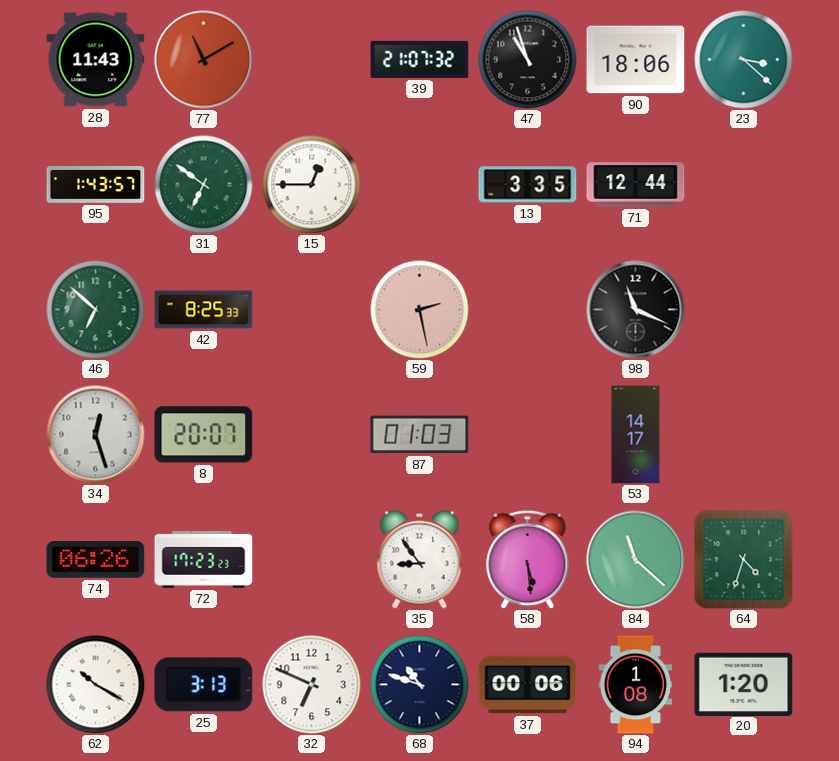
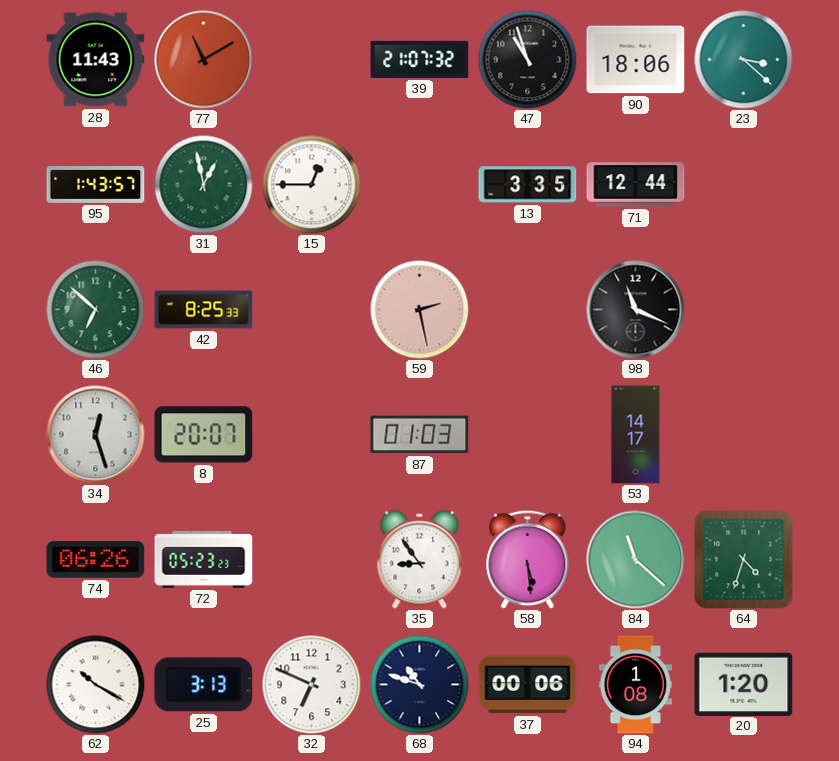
31: 6:51 -> 12:58
72: 17:23 -> 05:23
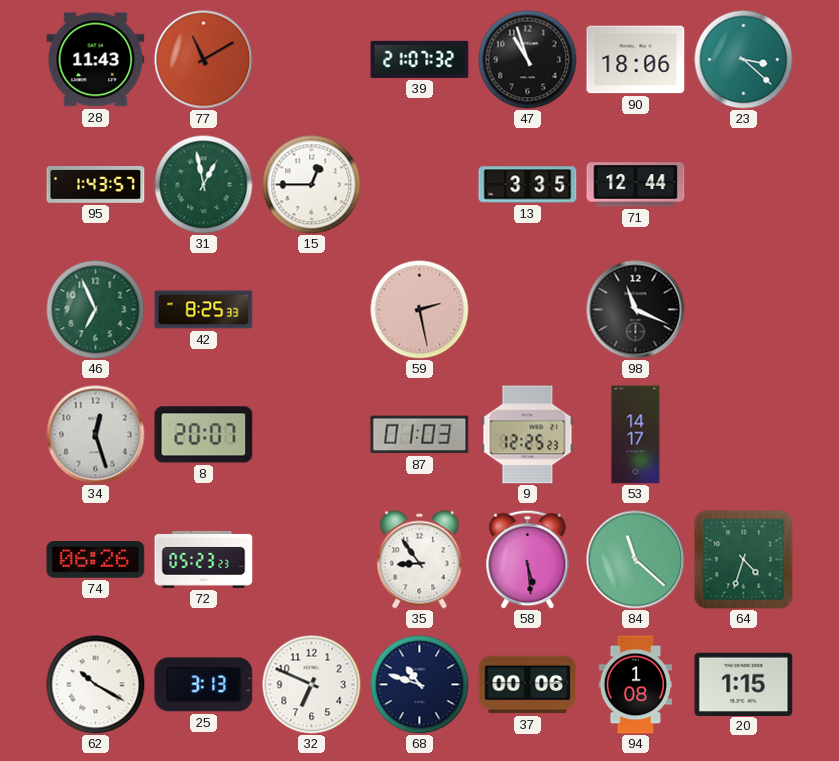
46: 6:52 -> 6:56
9: none -> 12:25
20: 1:20 -> 1:15
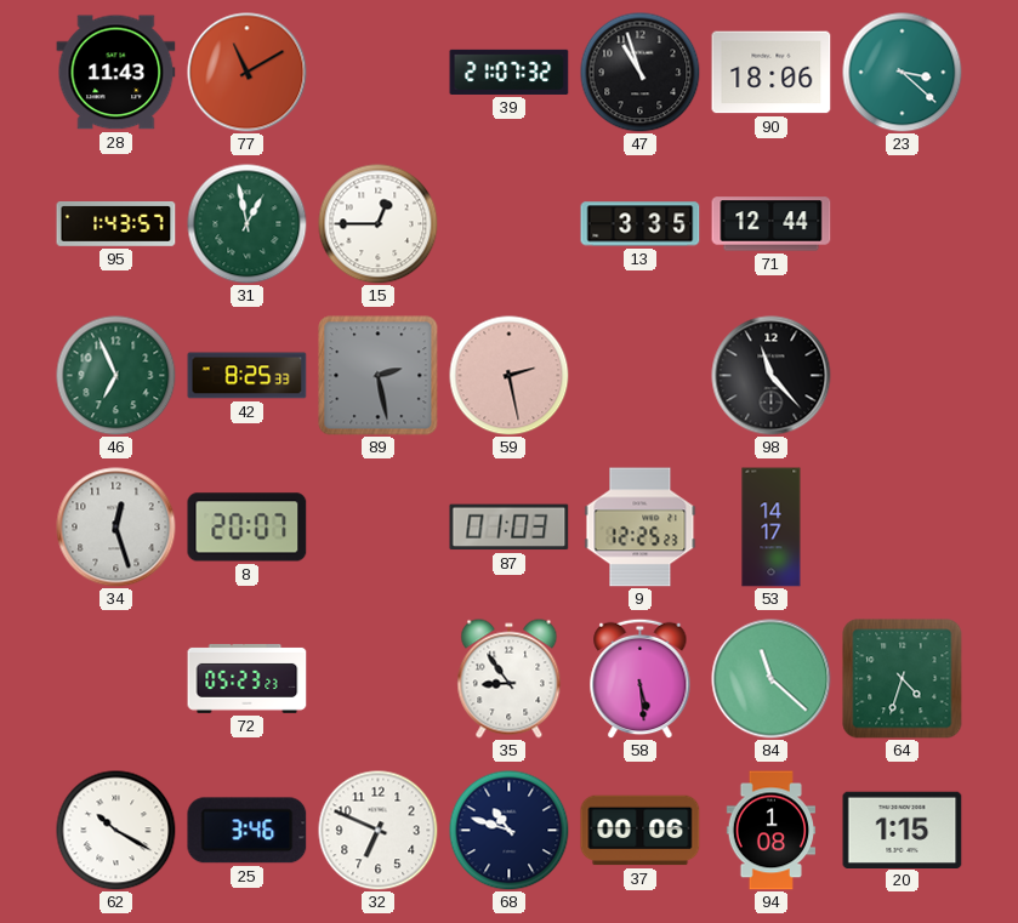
89: none -> 2:28
98: 11:19 -> 11:23
74: 06:26 -> none
25: 3:13 -> 3:46
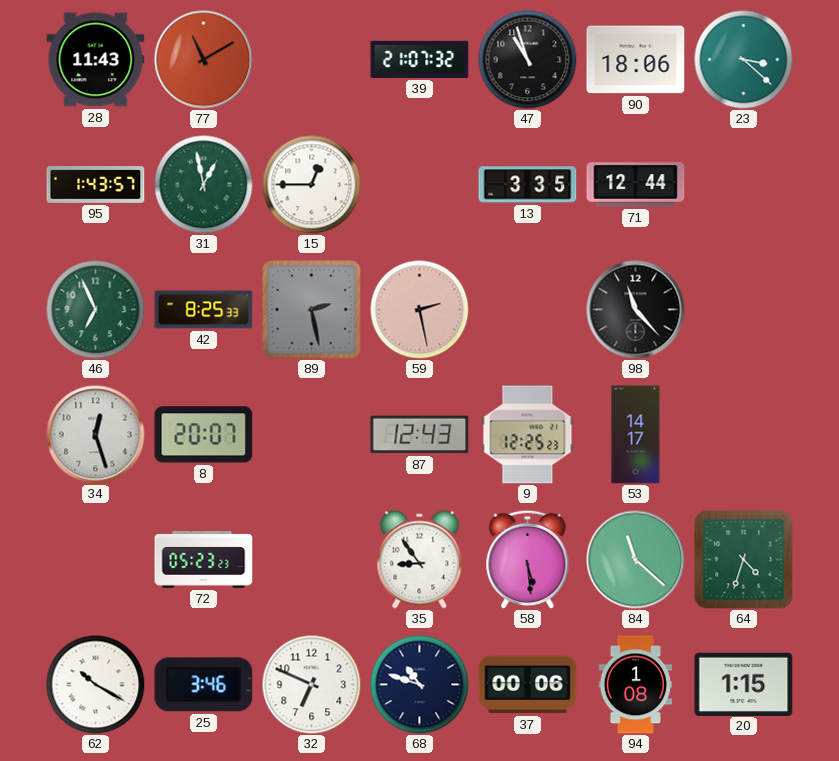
87: 01:03 -> 12:43
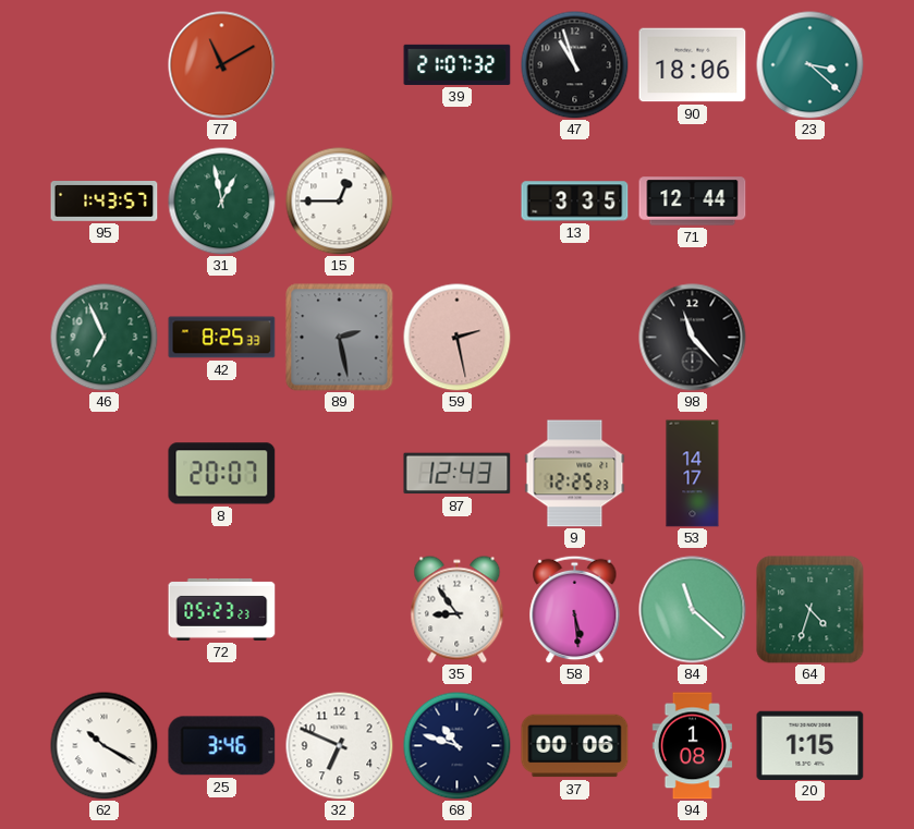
28: 11:43 -> none
34: 12:27 -> none
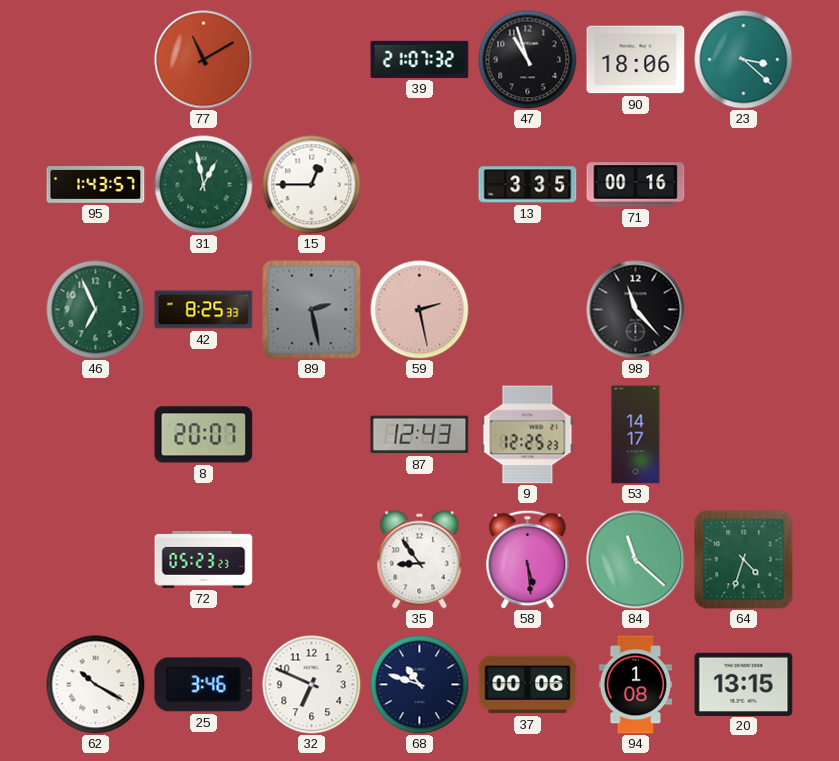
71: 12:44 -> 00:16
20: 1:15 -> 13:15
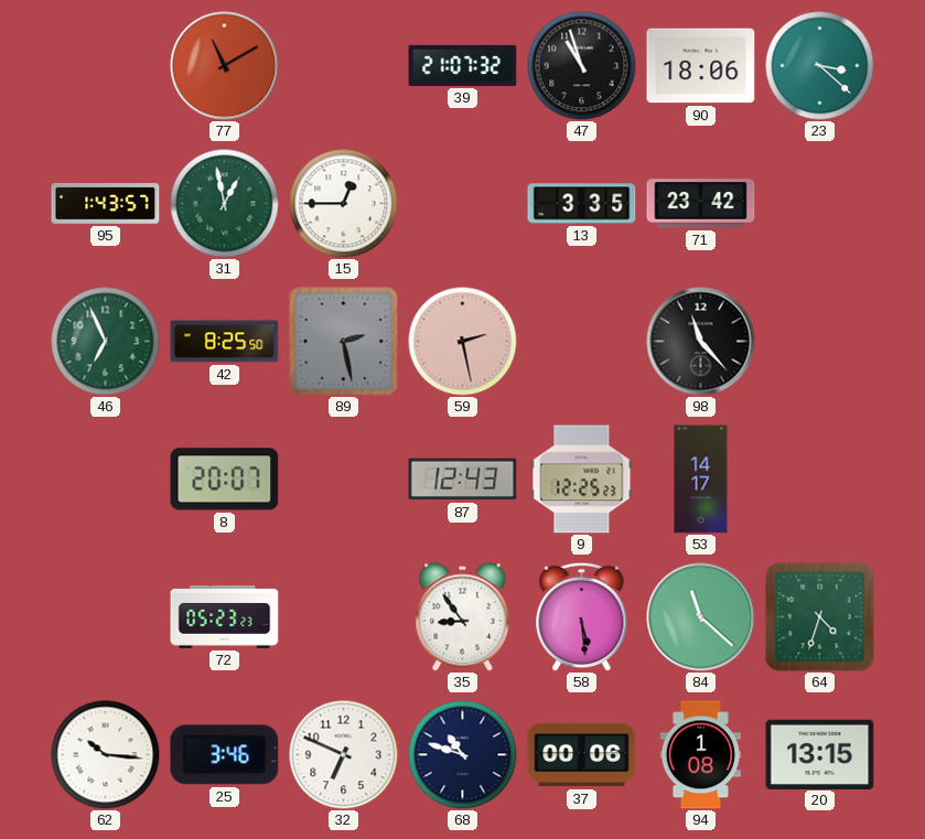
71: 00:16 -> 23:42
42: 8:25:33 -> 8:25:50
62: 10:20 -> 10:16
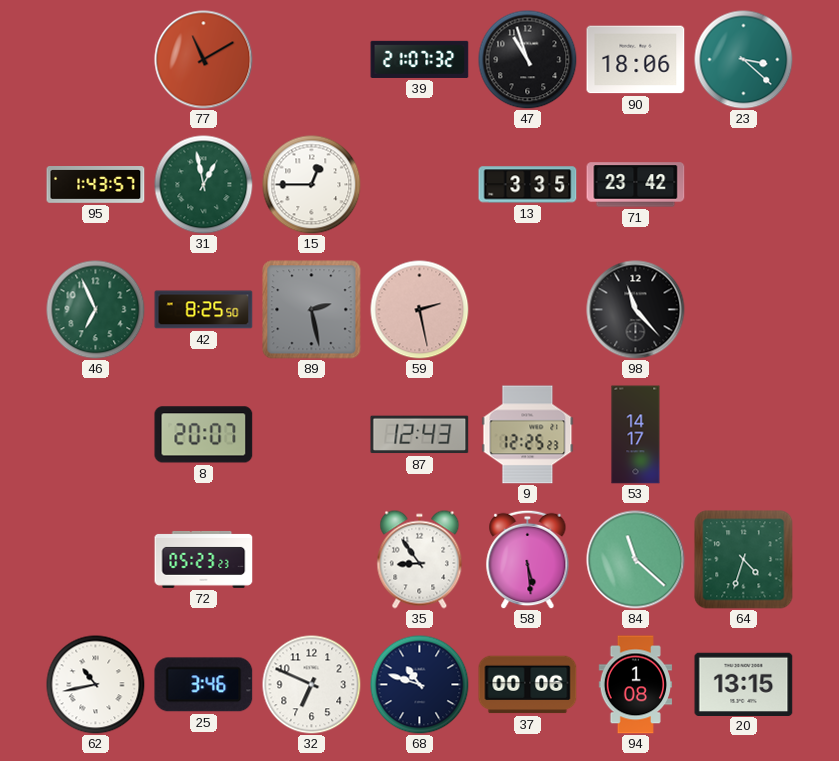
62: 10:16 -> 10:43
